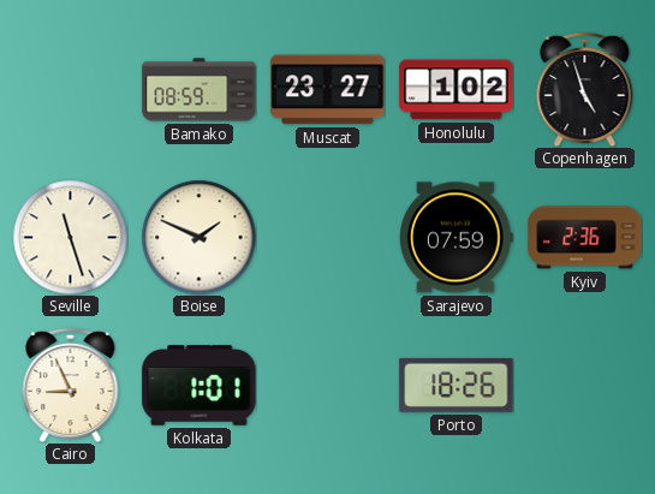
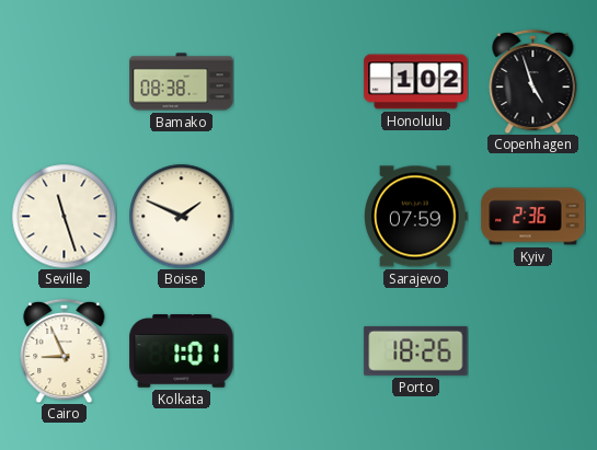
Bamako: 08:59 -> 08:38
Muscat: 23:27 -> none
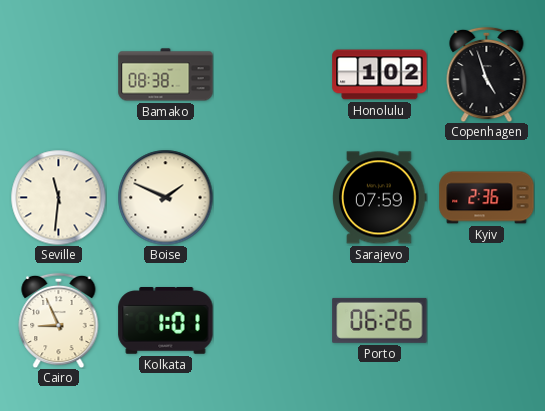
Seville: 11:27 -> 11:31
Porto: 18:26 -> 06:26
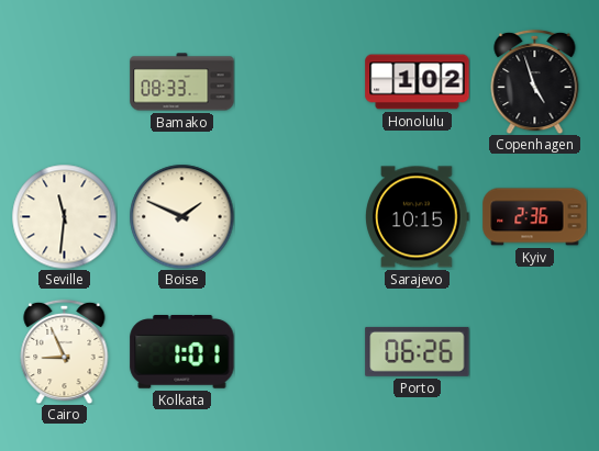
Bamako: 08:38 -> 08:33
Sarajevo: 07:59 -> 10:15
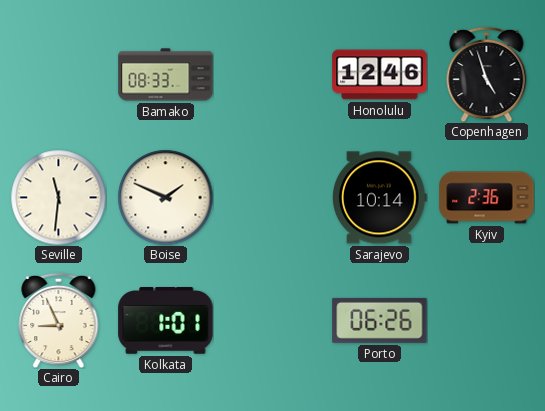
Honolulu: 1:02 -> 12:46
Sarajevo: 10:15 -> 10:14
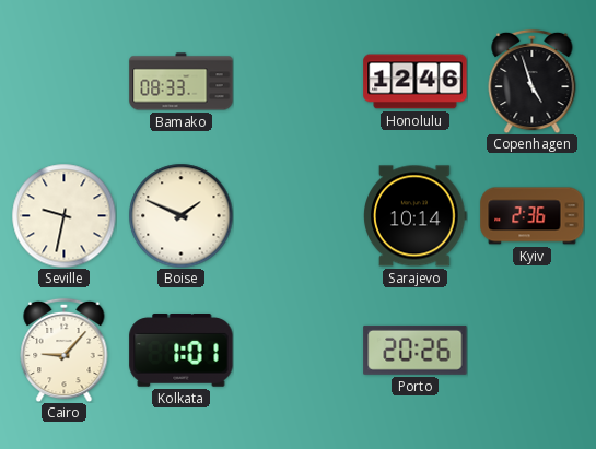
Seville: 11:31 -> 9:32
Cairo: 8:56 -> 9:07
Porto: 06:26 -> 20:26
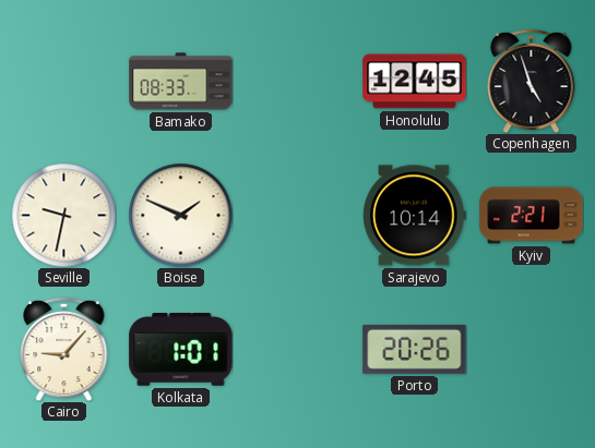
Honolulu: 12:46 -> 12:45
Kyiv: 2:36 -> 2:21
